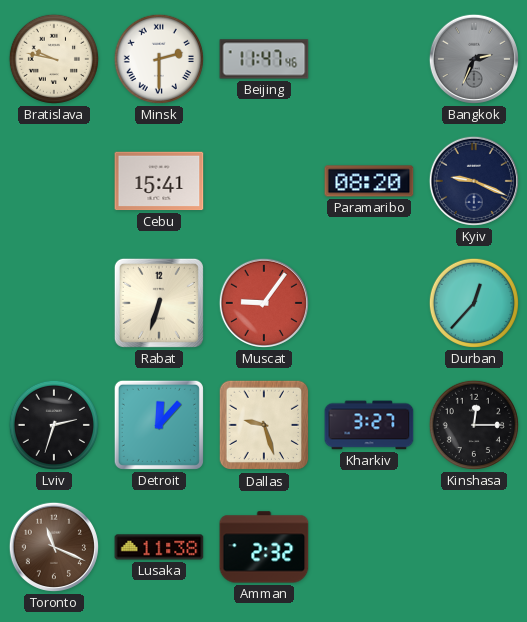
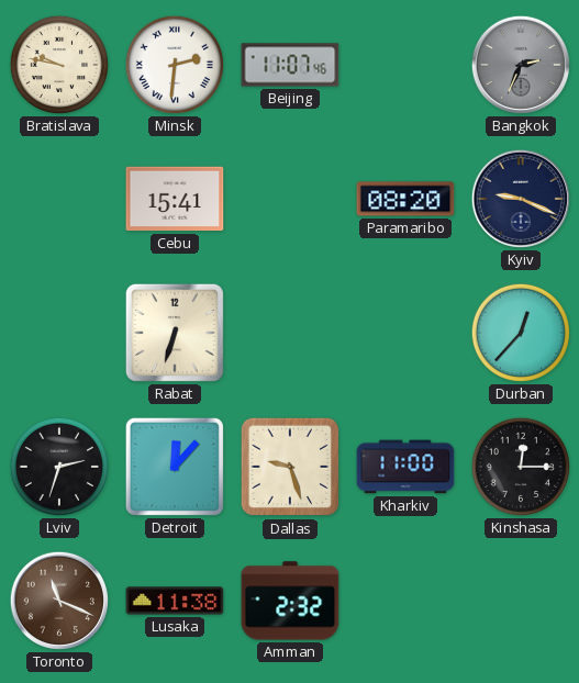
Minsk: 2:30 -> 2:31
Beijing: 11:47 -> 11:07
Muscat: 9:06 -> none
Kharkiv: 3:27 -> 11:00
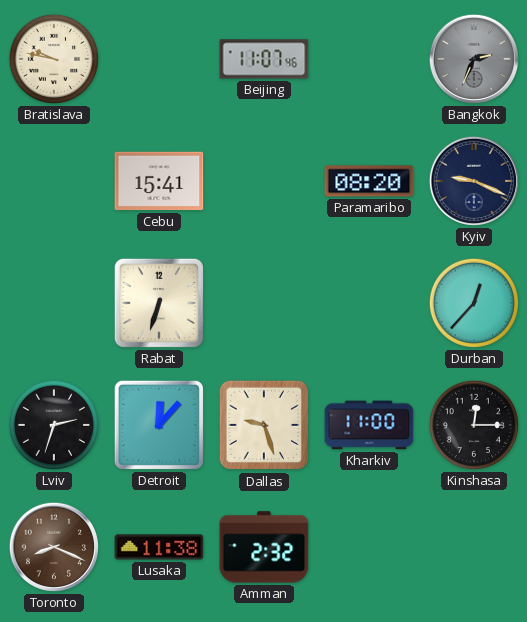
Minsk: 2:31 -> none
Toronto: 11:19 -> 8:19
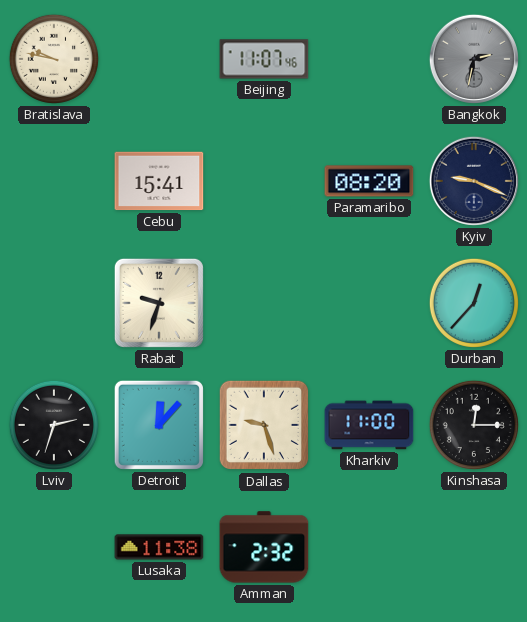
Bangkok: 2:34 -> 2:32
Rabat: 6:33 -> 9:33
Toronto: 8:19 -> none
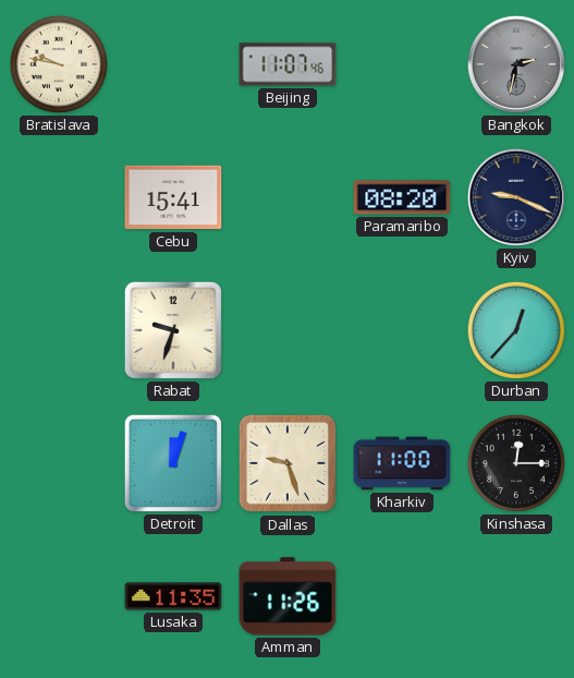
Lviv: 2:33 -> none
Detroit: 12:07 -> 12:03
Lusaka: 11:38 -> 11:35
Amman: 2:32 -> 11:26
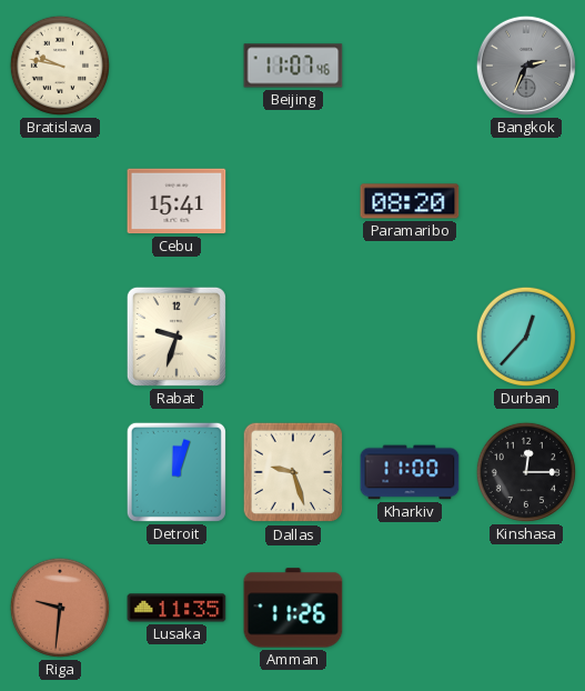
Bangkok: 2:32 -> 2:34
Kyiv: 9:19 -> none
Riga: none -> 9:31
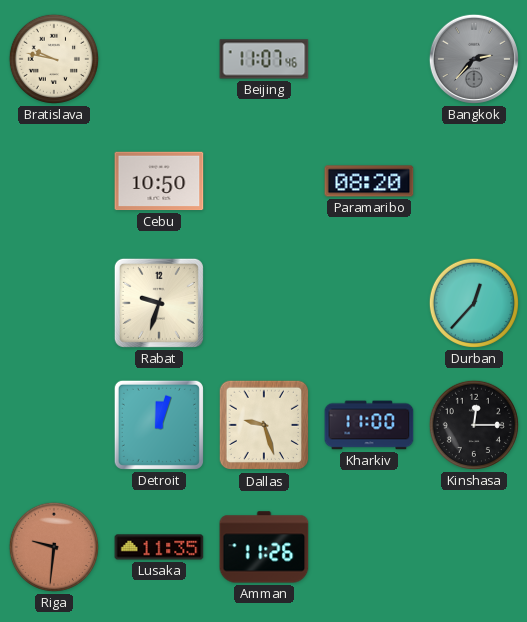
Bangkok: 2:34 -> 2:37
Cebu: 15:41 -> 10:50
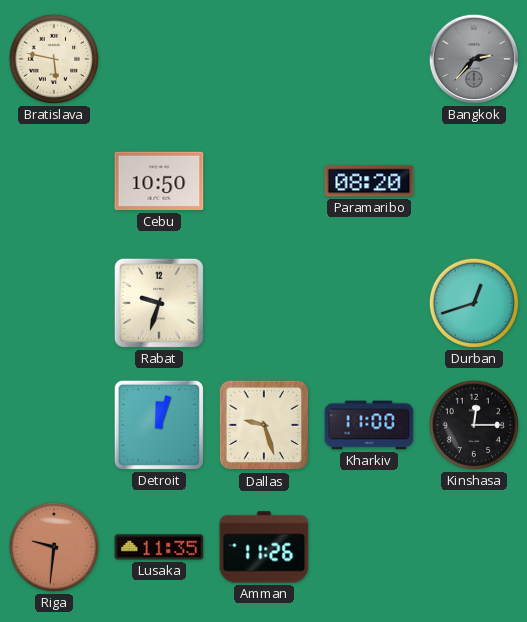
Bratislava: 9:47 -> 5:47
Beijing: 11:07 -> none
Durban: 12:37 -> 12:42
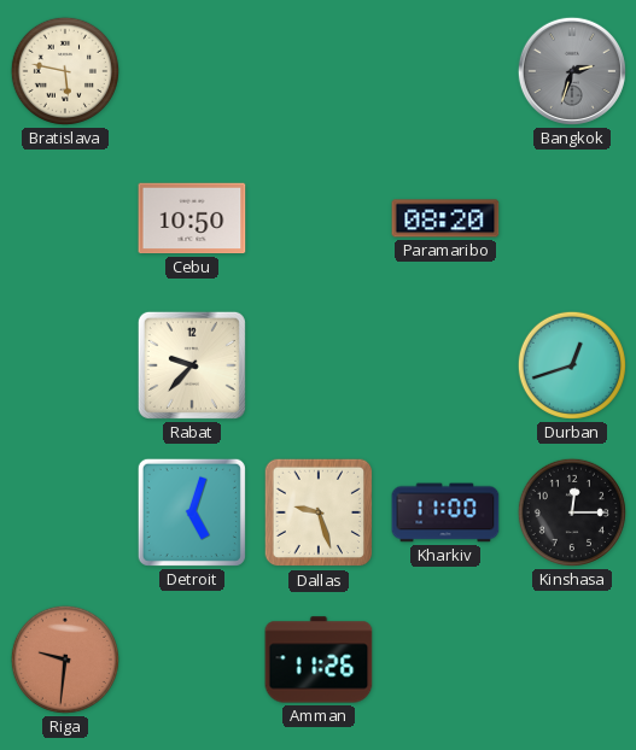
Bangkok: 2:37 -> 2:33
Rabat: 9:33 -> 9:37
Detroit: 12:03 -> 5:03
Lusaka: 11:35 -> none
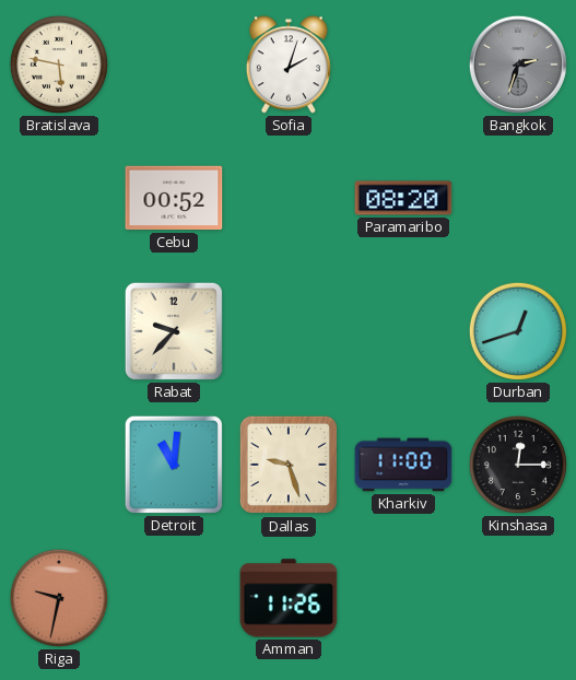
Sofia: none -> 2:03
Cebu: 10:50 -> 00:52
Detroit: 5:03 -> 11:01
Riga: 9:31 -> 9:32
